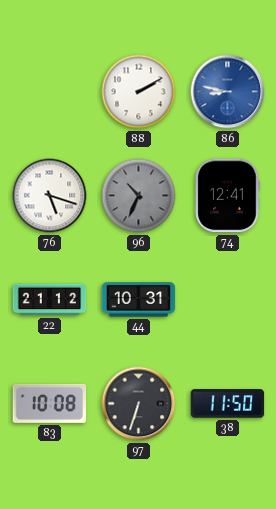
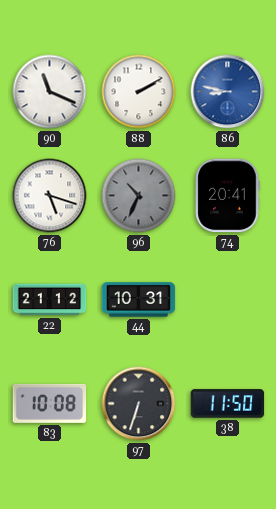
90: none -> 11:19
74: 12:41 -> 20:41
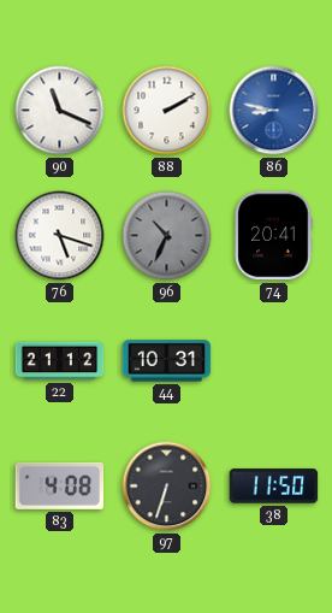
83: 10:08 -> 4:08
